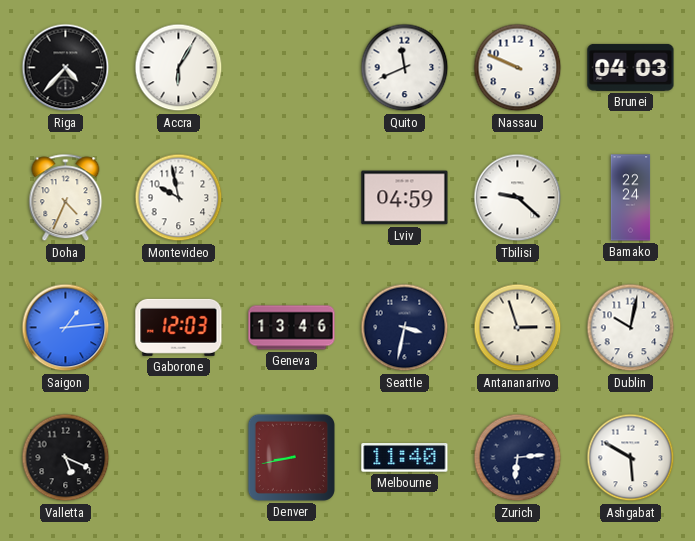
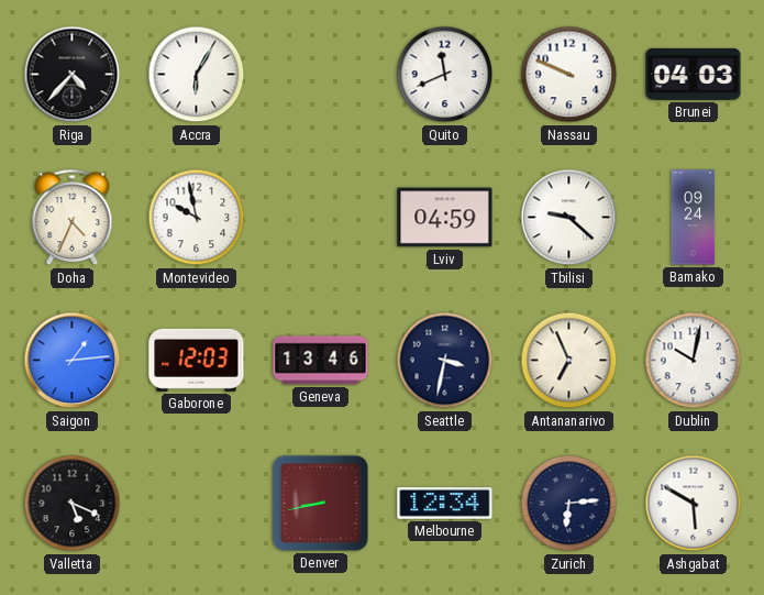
Bamako: 22:24 -> 09:24
Antananarivo: 2:57 -> 6:56
Melbourne: 11:40 -> 12:34
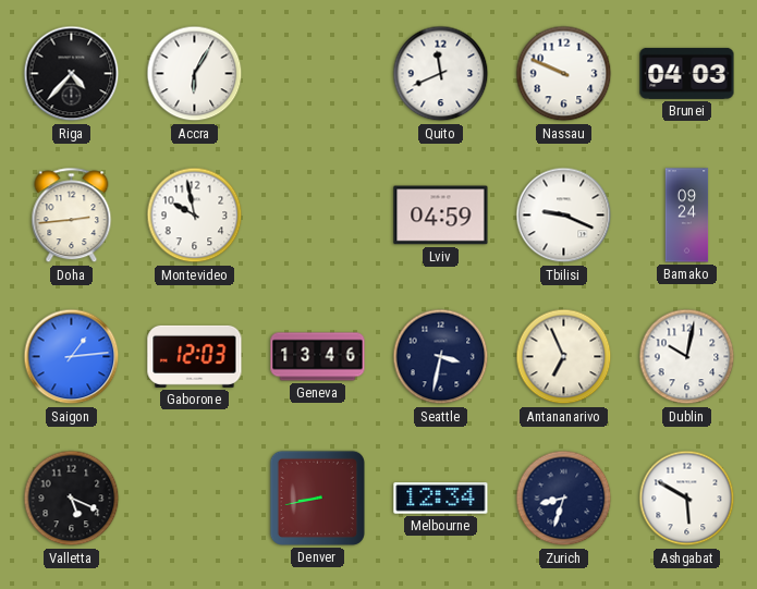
Doha: 4:34 -> 2:44
Tbilisi: 9:22 -> 9:19
Zurich: 6:14 -> 8:33
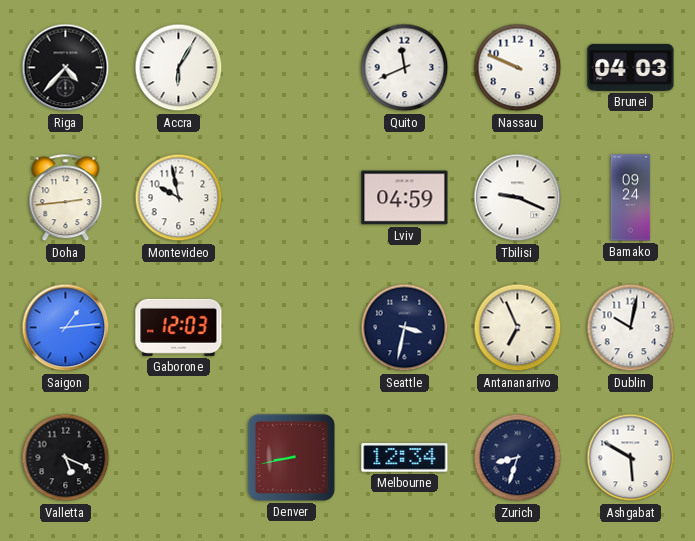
Geneva: 13:46 -> none
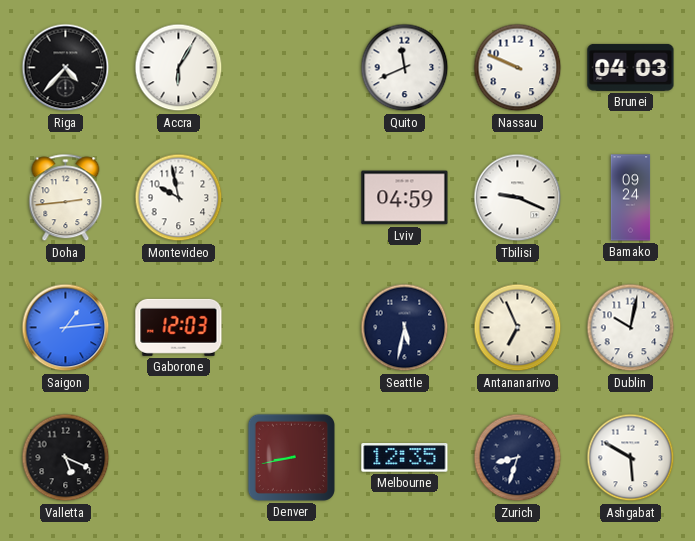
Seattle: 3:32 -> 5:32
Melbourne: 12:34 -> 12:35
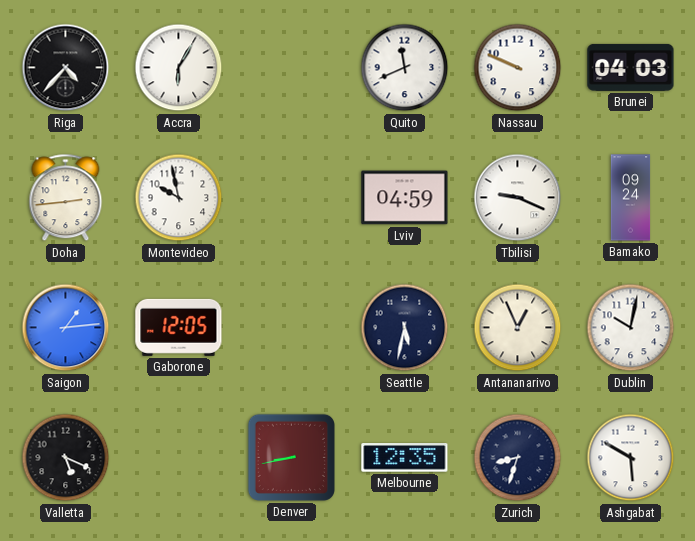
Gaborone: 12:03 -> 12:05
Antananarivo: 6:56 -> 12:56
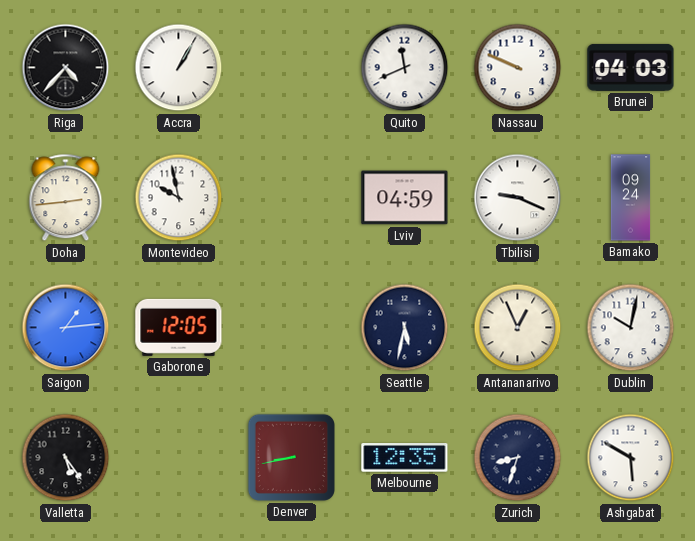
Accra: 6:05 -> 1:05
Valletta: 5:19 -> 5:24
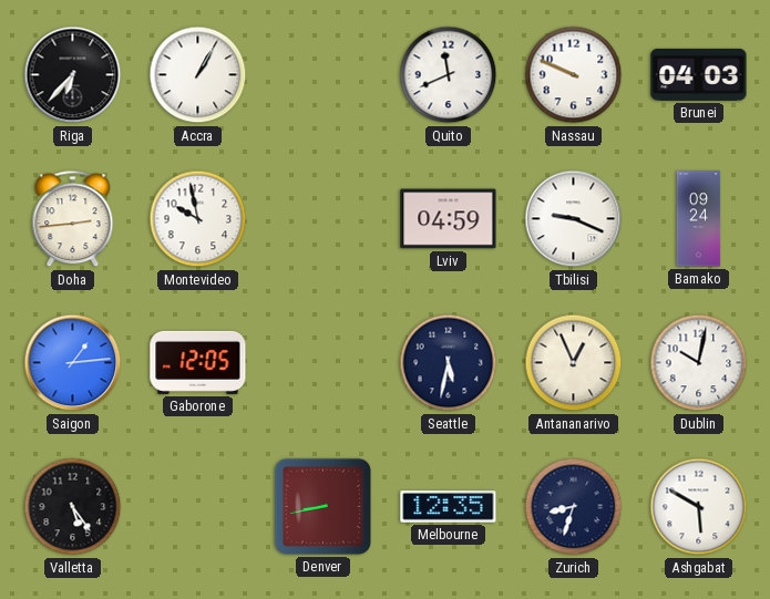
Riga: 4:37 -> 6:37
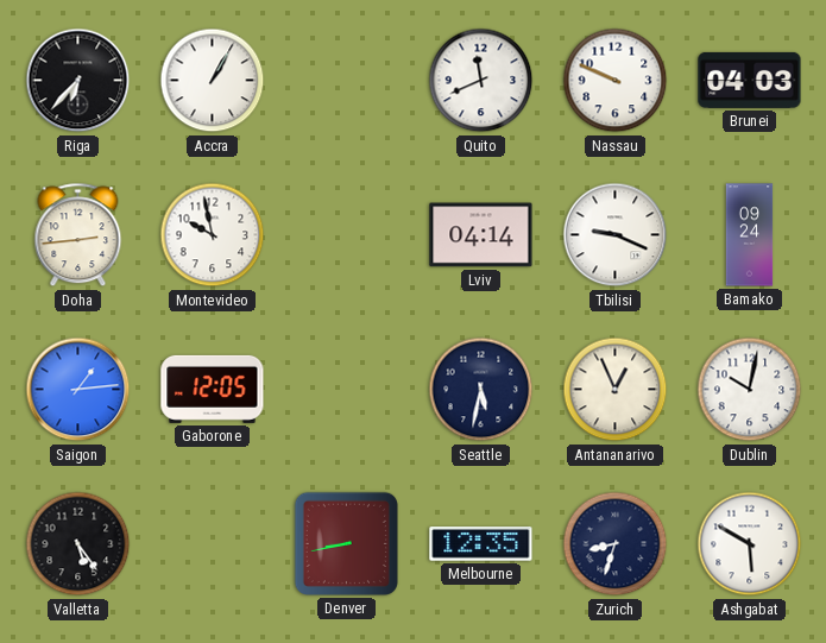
Lviv: 04:59 -> 04:14
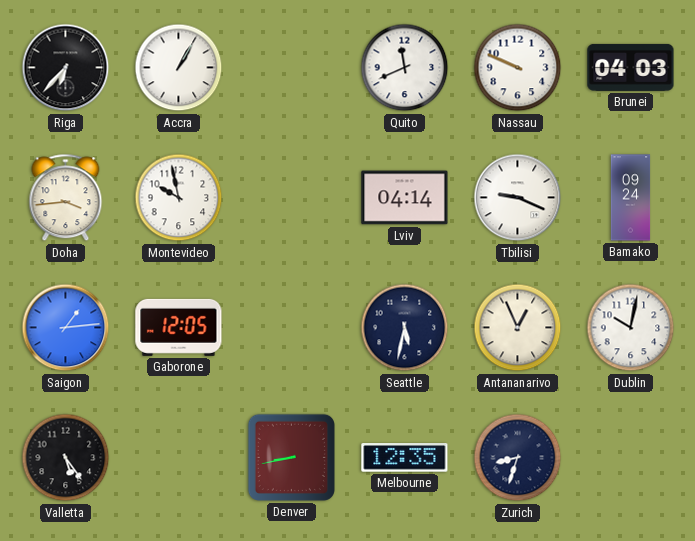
Doha: 2:44 -> 3:44
Ashgabat: 5:50 -> none
